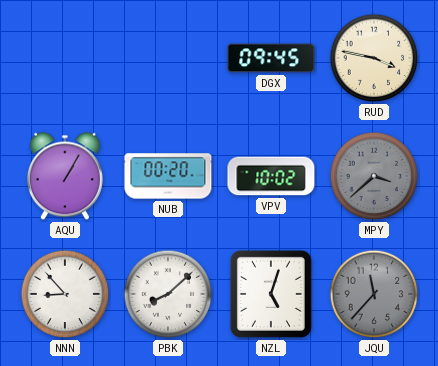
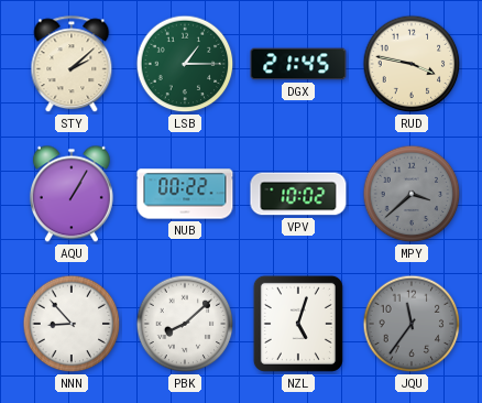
STY: none -> 2:08
LSB: none -> 1:15
DGX: 09:45 -> 21:45
NUB: 00:20 -> 00:22
JQU: 11:37 -> 11:36
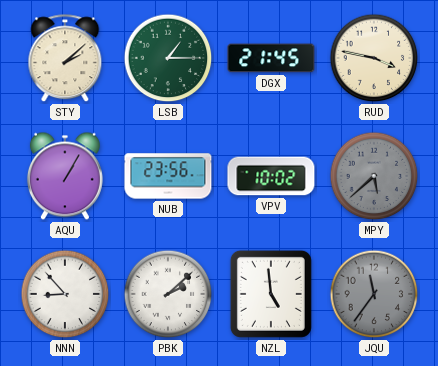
NUB: 00:22 -> 23:56
MPY: 3:38 -> 5:38
PBK: 8:08 -> 2:08
NZL: 5:03 -> 4:59
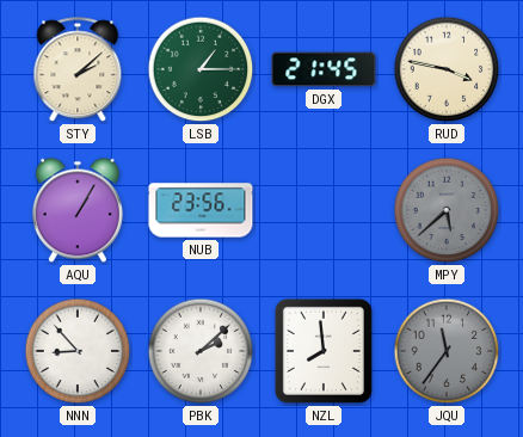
VPV: 10:02 -> none
NZL: 4:59 -> 7:59
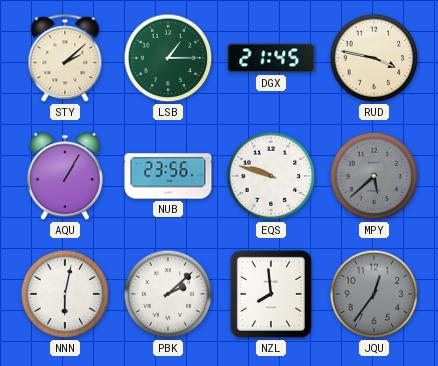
EQS: none -> 9:48
NNN: 8:53 -> 6:02
JQU: 11:36 -> 12:36
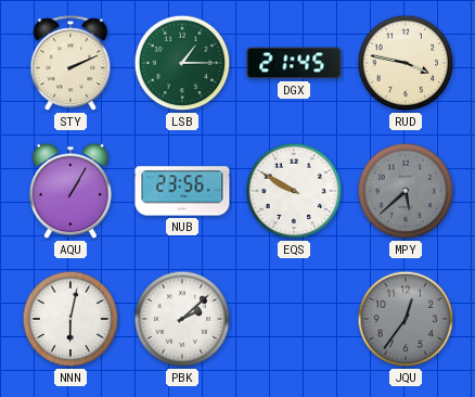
STY: 2:08 -> 2:11
EQS: 9:48 -> 9:50
NZL: 7:59 -> none
